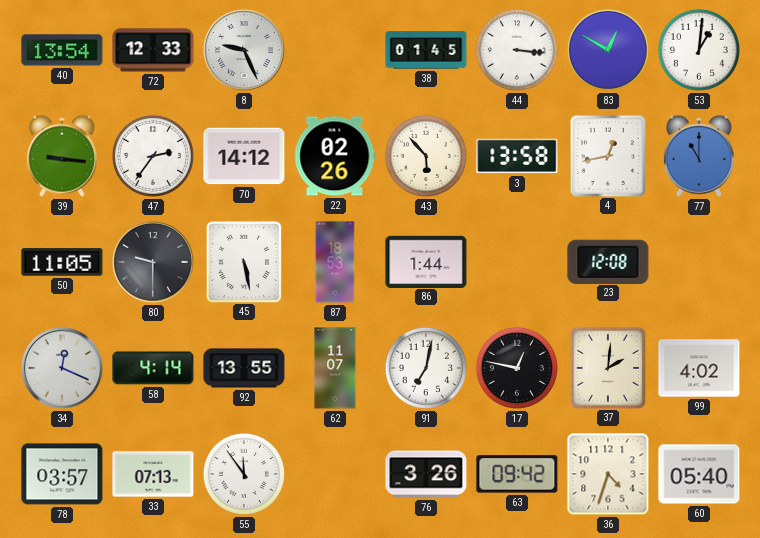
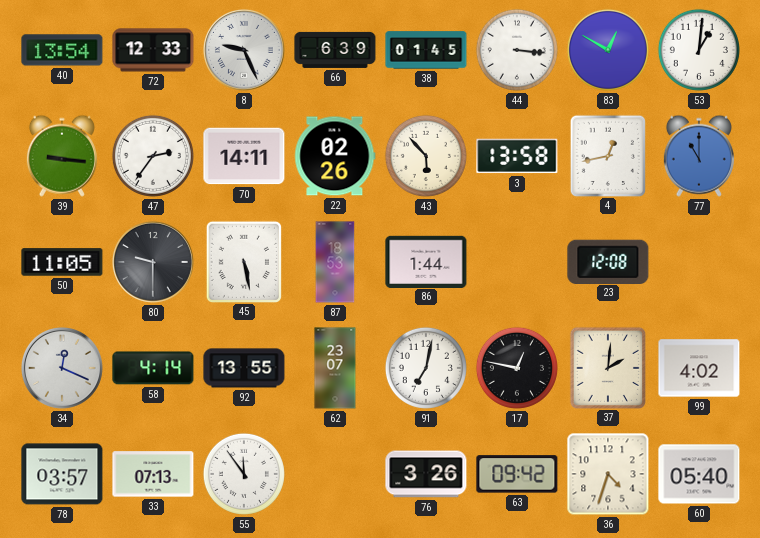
66: none -> 6:39
70: 14:12 -> 14:11
62: 11:07 -> 23:07
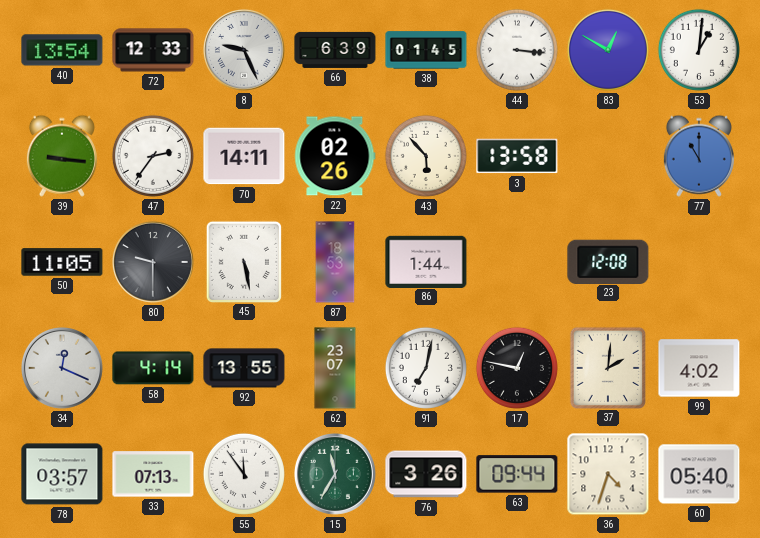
4: 12:43 -> none
15: none -> 11:35
63: 09:42 -> 09:44
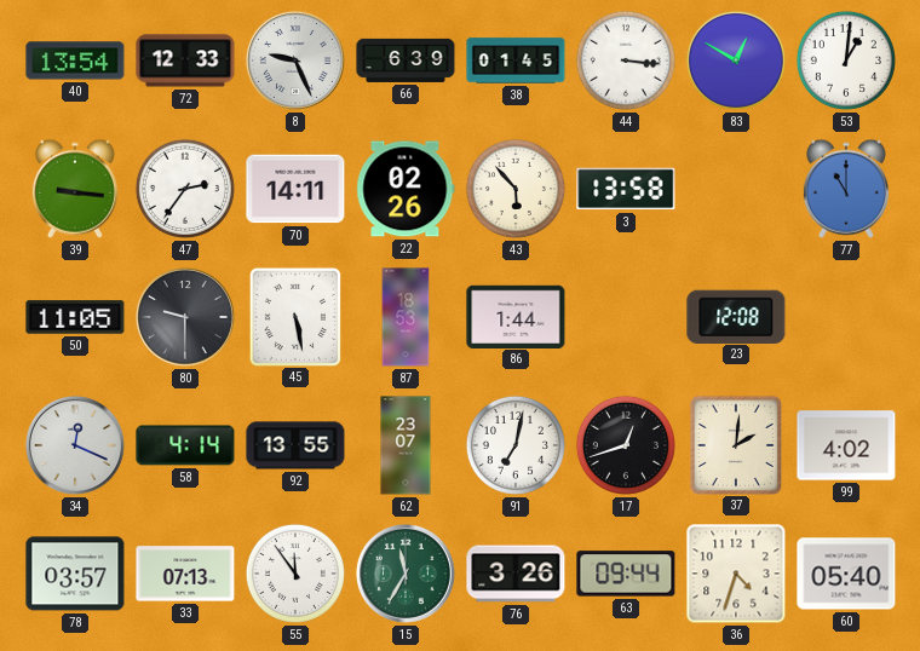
17: 12:47 -> 12:42
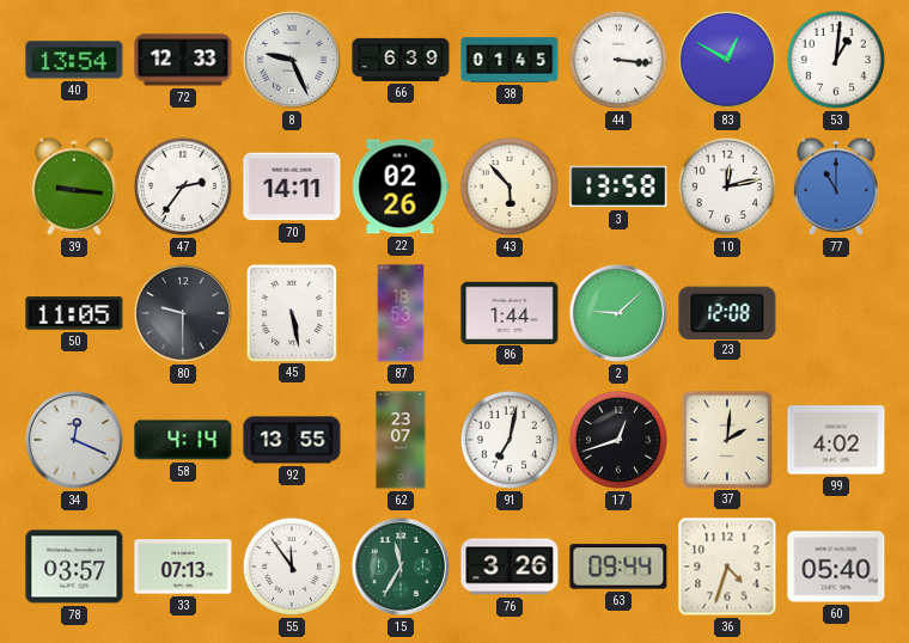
10: none -> 12:13
2: none -> 9:08
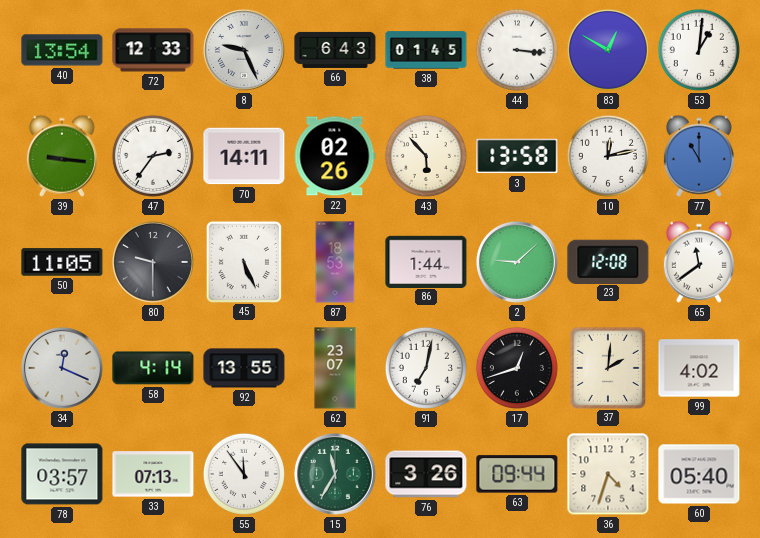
66: 6:39 -> 6:43
45: 5:28 -> 5:26
65: none -> 11:39
